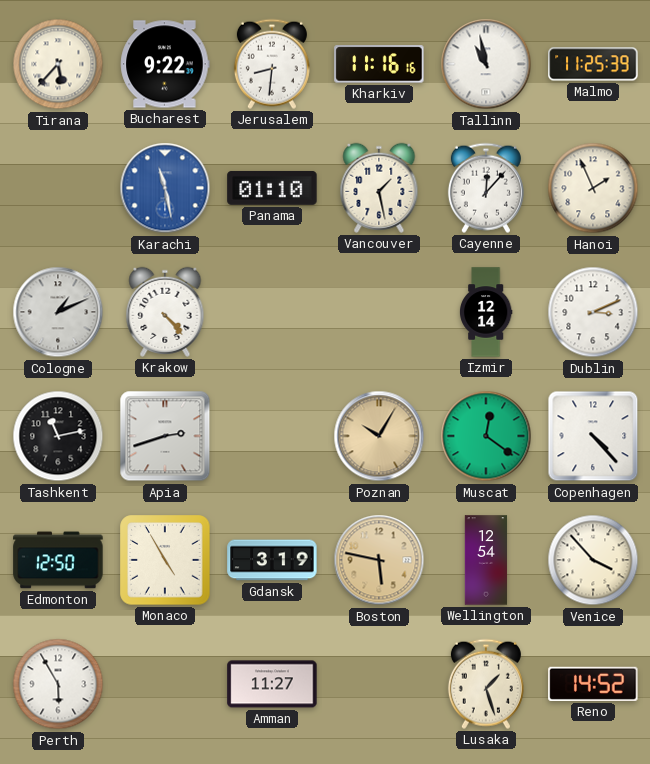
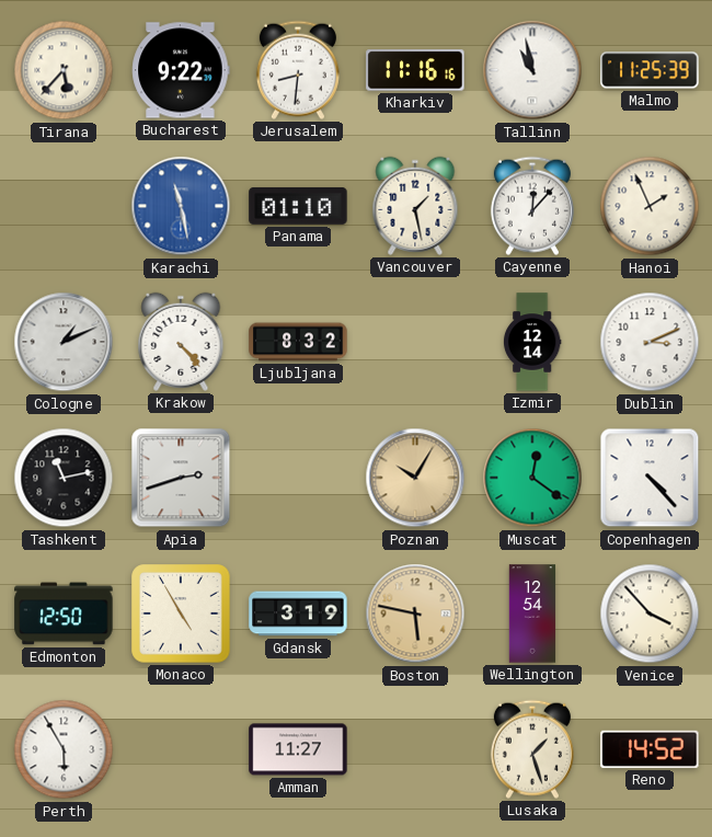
Ljubljana: none -> 8:32
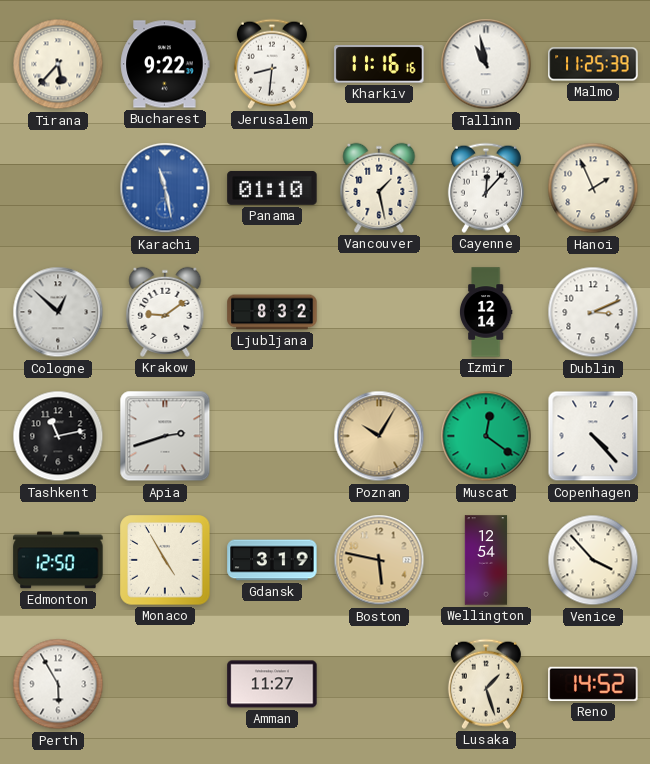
Cologne: 1:11 -> 12:52
Krakow: 4:23 -> 9:09
